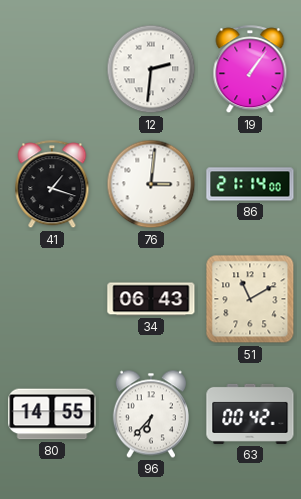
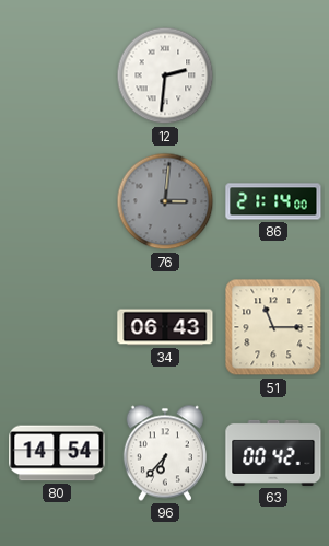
19: 1:06 -> none
41: 1:18 -> none
76 dial: white -> grey
51: 11:10 -> 11:15
80: 14:55 -> 14:54
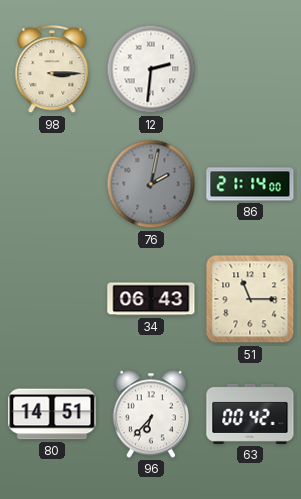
98: none -> 3:15
76: 3:01 -> 2:02
80: 14:54 -> 14:51
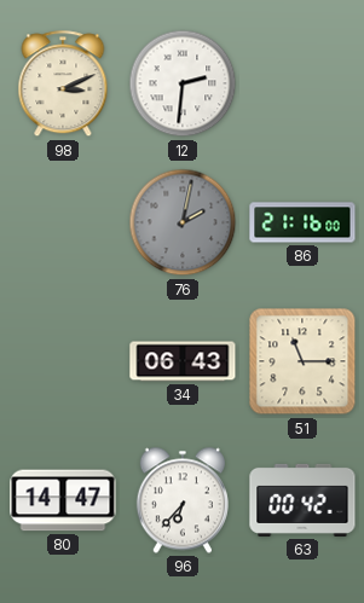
98: 3:15 -> 3:11
86: 21:14 -> 21:16
80: 14:51 -> 14:47
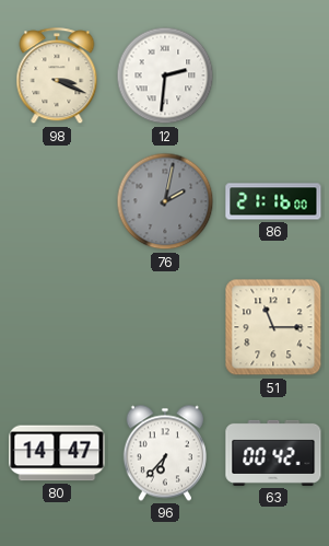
98: 3:11 -> 3:19
34: 06:43 -> none
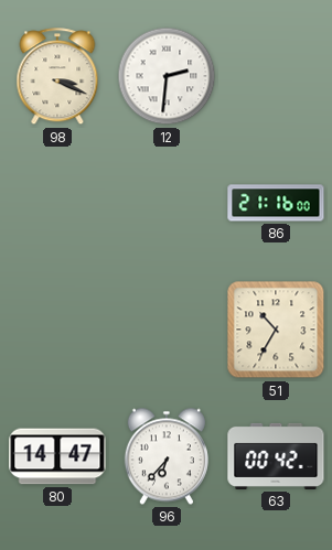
76: 2:02 -> none
51: 11:15 -> 10:35
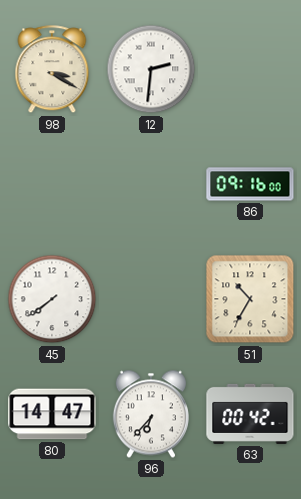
98: 3:19 -> 3:20
86: 21:16 -> 09:16
45: none -> 7:39
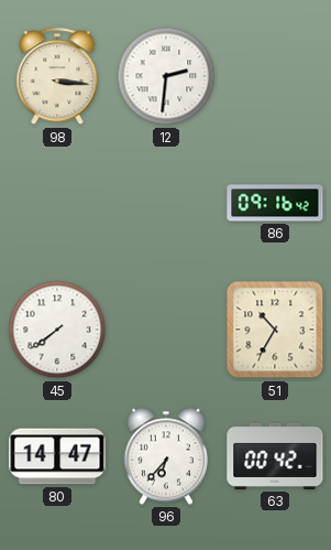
98: 3:20 -> 3:16
86: 09:16:00 -> 09:16:42
